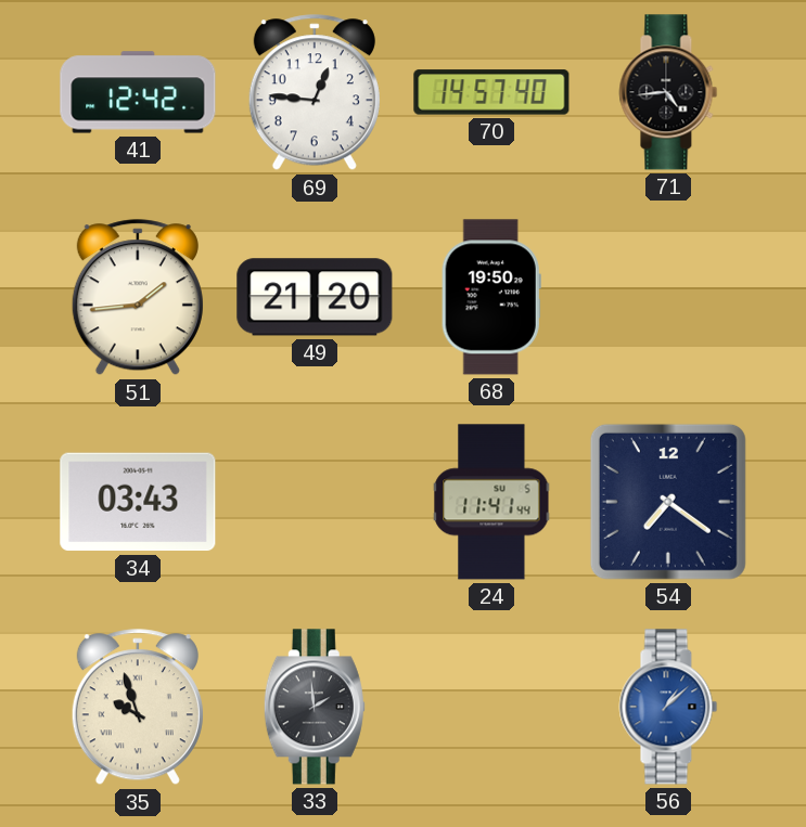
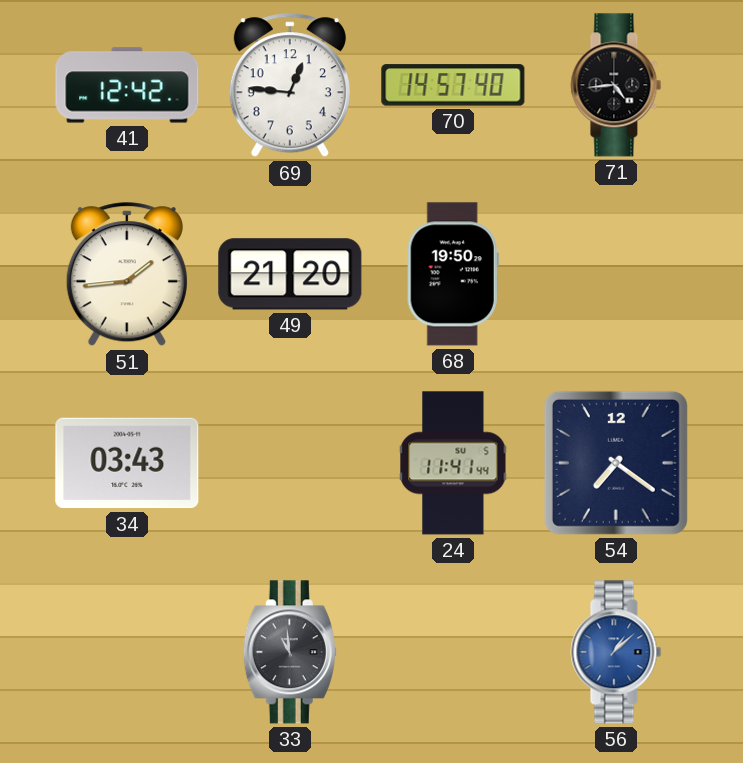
35: 9:57 -> none
33: 1:59 -> 10:59
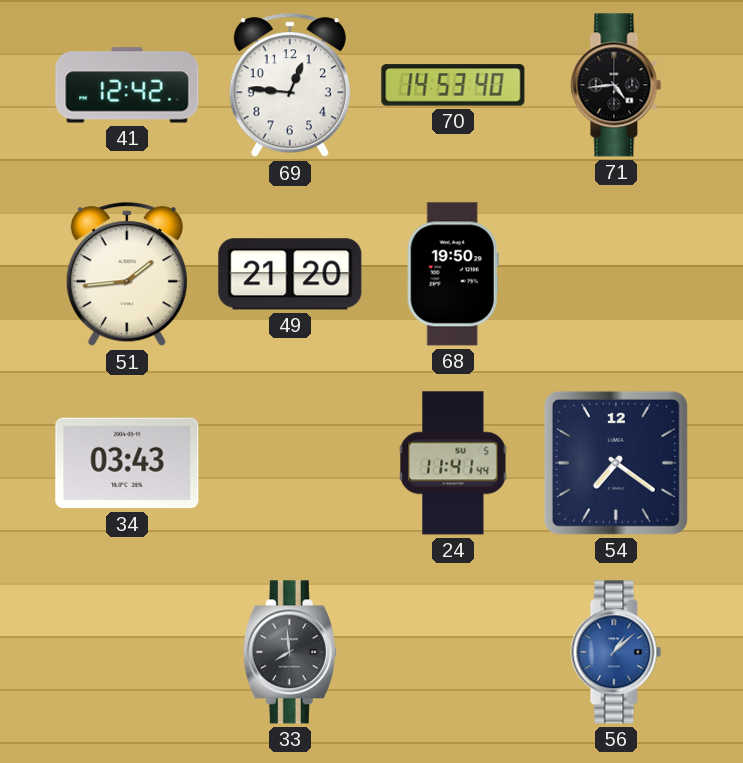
70: 14:57 -> 14:53
33: 10:59 -> 7:59
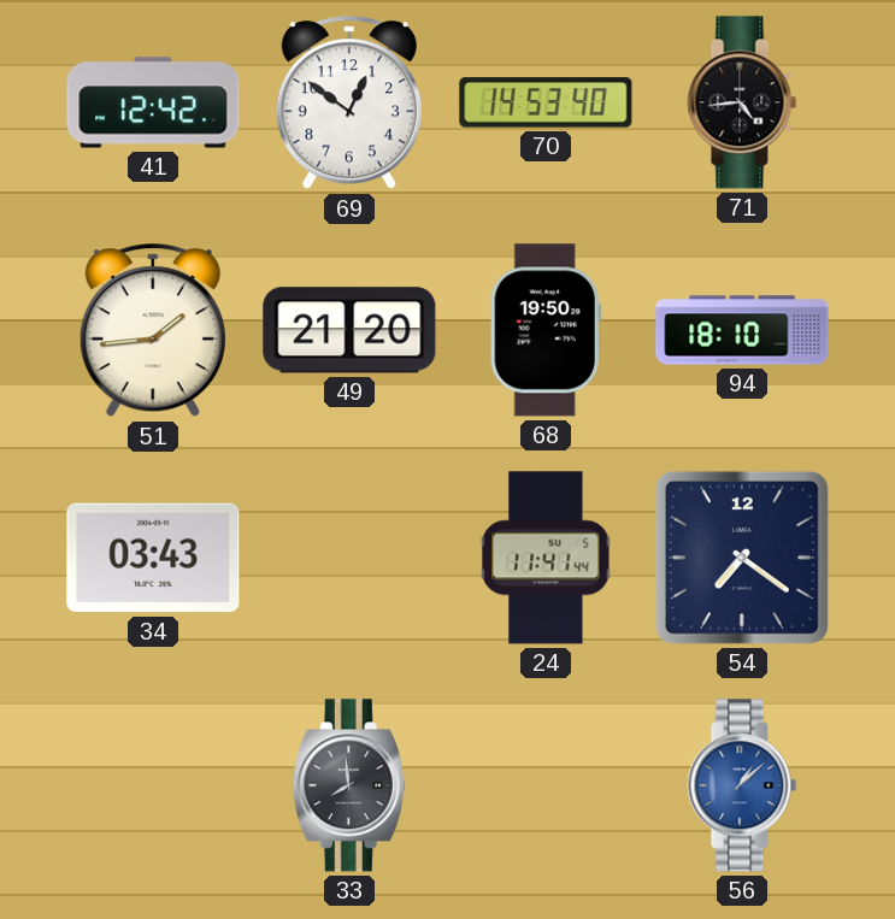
69: 12:46 -> 12:51
94: none -> 18:10
